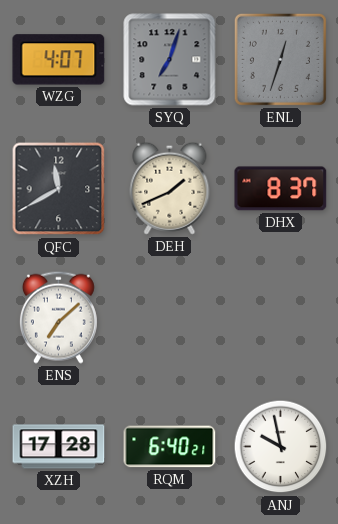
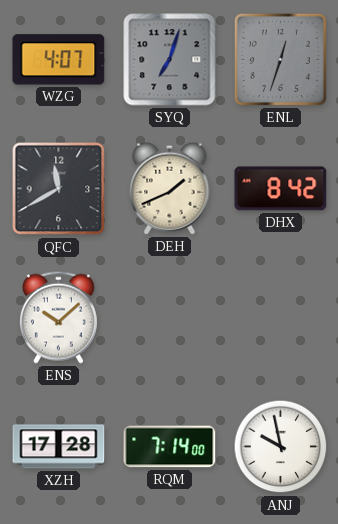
DHX: 8:37 -> 8:42
ENS: 7:08 -> 10:08
RQM: 6:40 -> 7:14
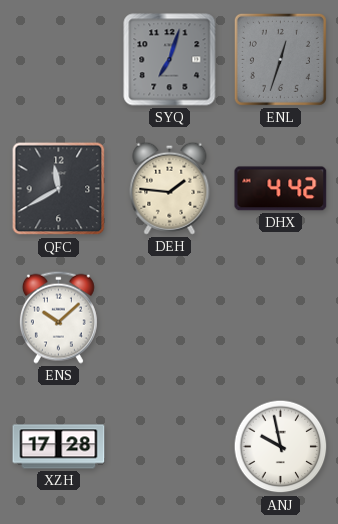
WZG: 4:07 -> none
DEH: 1:41 -> 1:46
DHX: 8:42 -> 4:42
RQM: 7:14 -> none
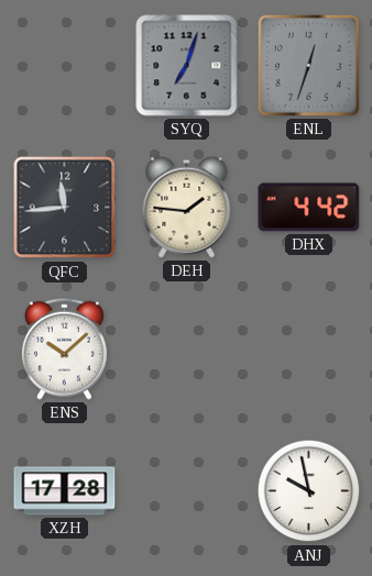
QFC: 11:40 -> 11:44
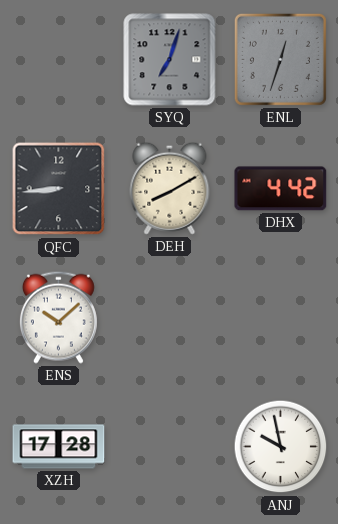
QFC: 11:44 -> 8:44
DEH: 1:46 -> 8:10
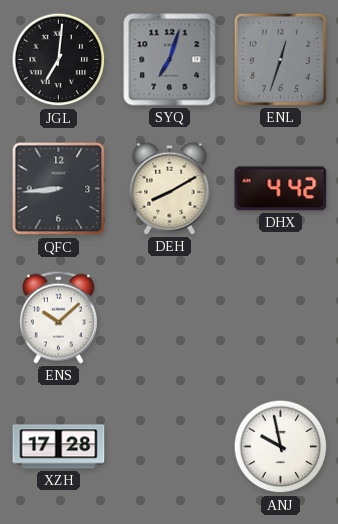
JGL: none -> 7:01
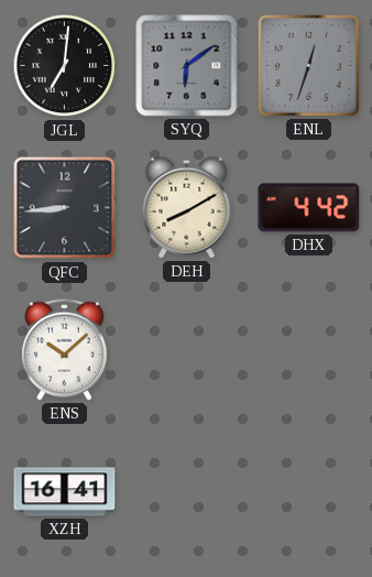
SYQ: 7:03 -> 6:09
XZH: 17:28 -> 16:41
ANJ: 9:58 -> none
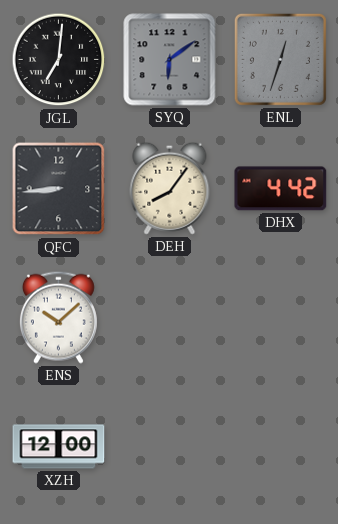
DEH: 8:10 -> 8:06
XZH: 16:41 -> 12:00
